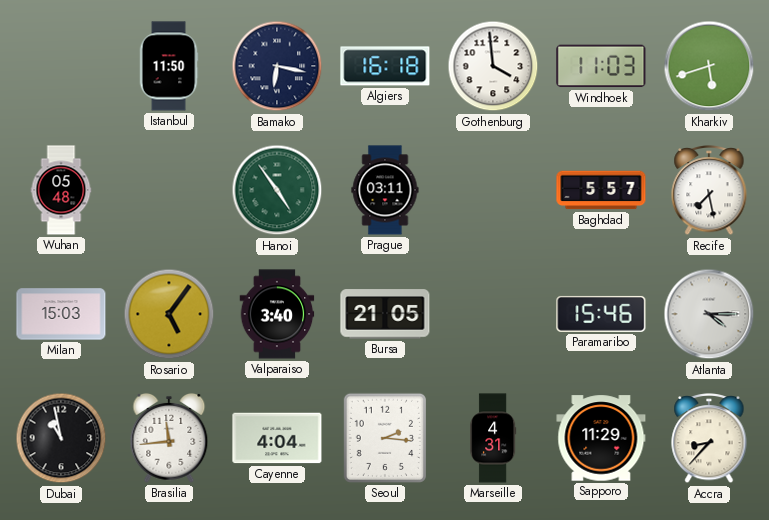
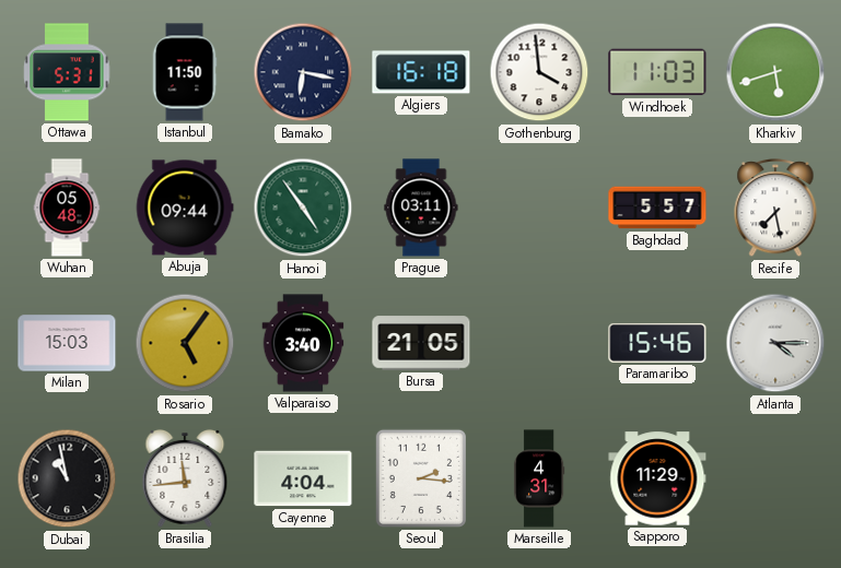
Ottawa: none -> 5:31
Abuja: none -> 09:44
Accra: 8:37 -> none
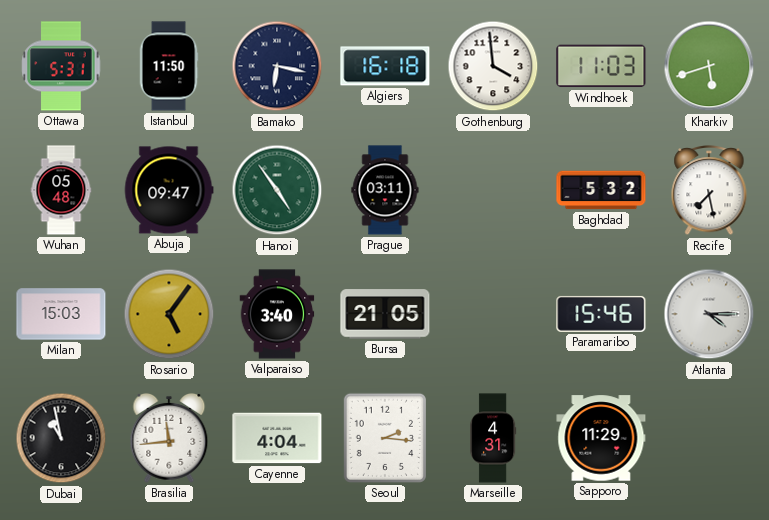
Abuja: 09:44 -> 09:47
Baghdad: 5:57 -> 5:32
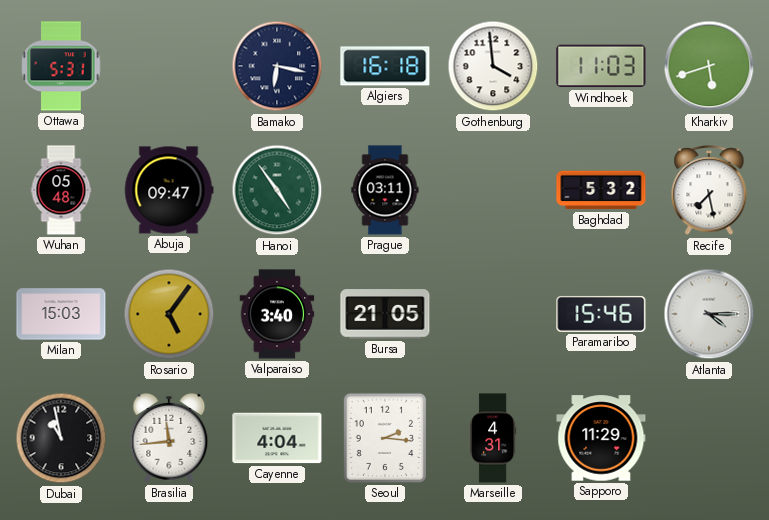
Istanbul: 11:50 -> none
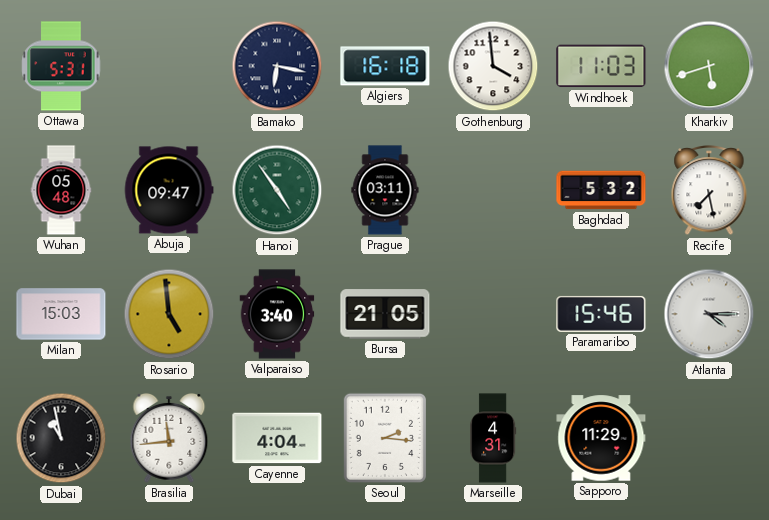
Rosario: 5:06 -> 4:59
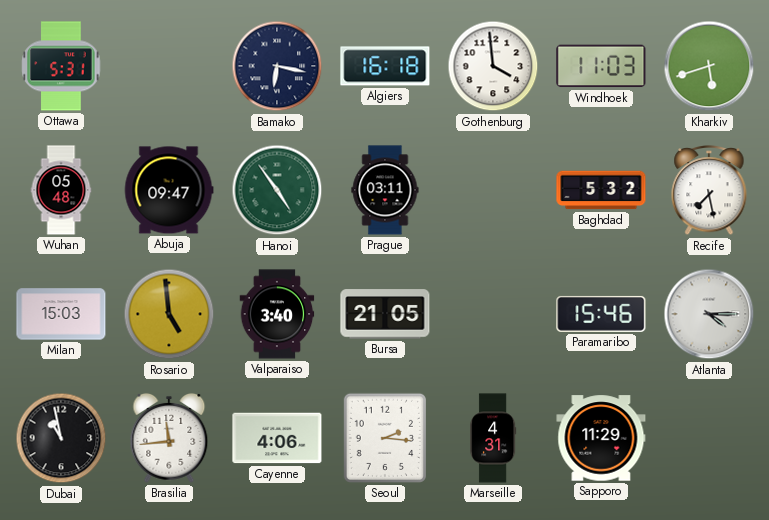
Cayenne: 4:04 -> 4:06
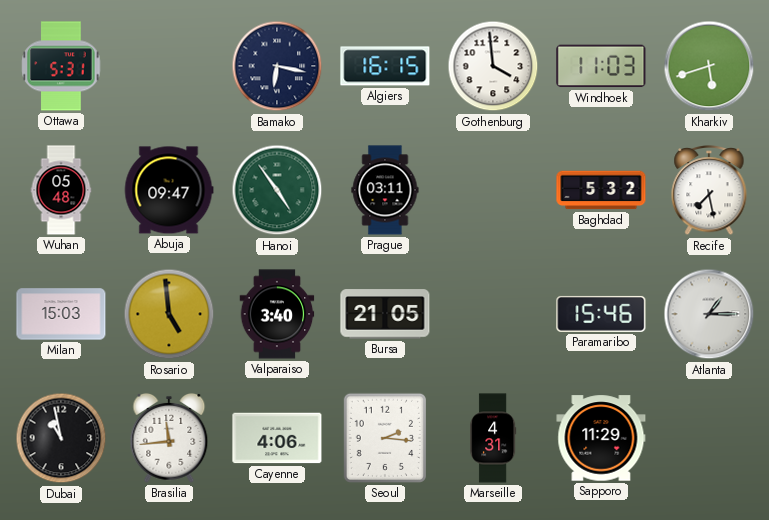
Algiers: 16:18 -> 16:15
Atlanta: 4:15 -> 1:15
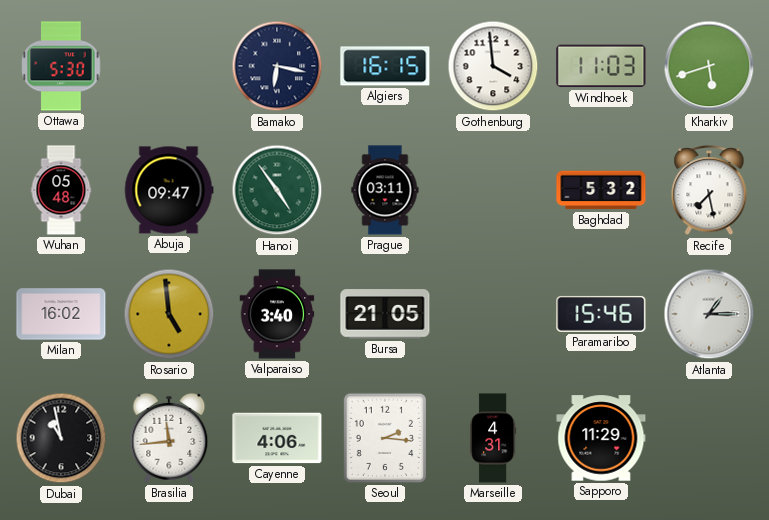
Ottawa: 5:31 -> 5:30
Milan: 15:03 -> 16:02
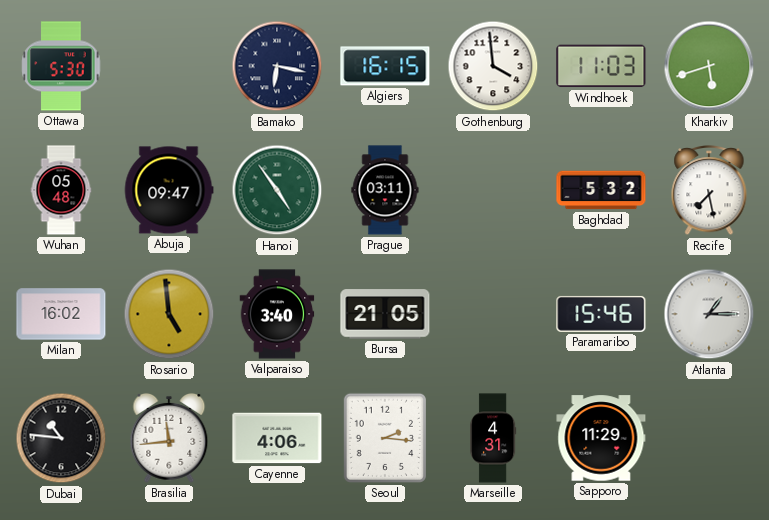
Dubai: 10:58 -> 10:46
